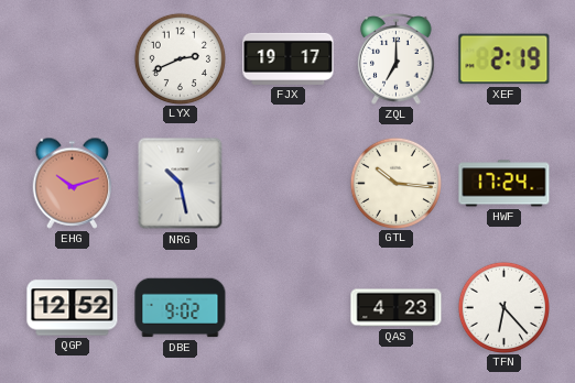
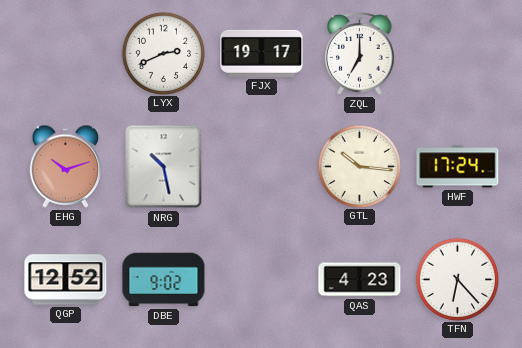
XEF: 2:19 -> none
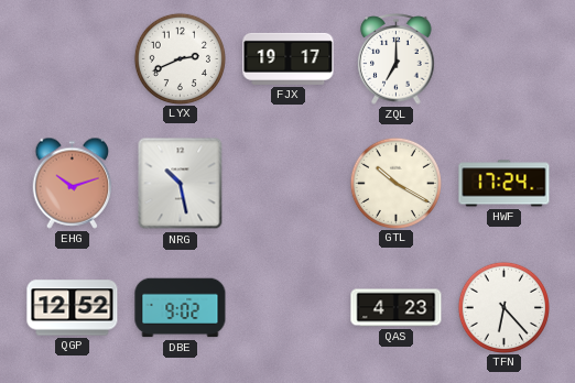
GTL: 10:16 -> 10:20
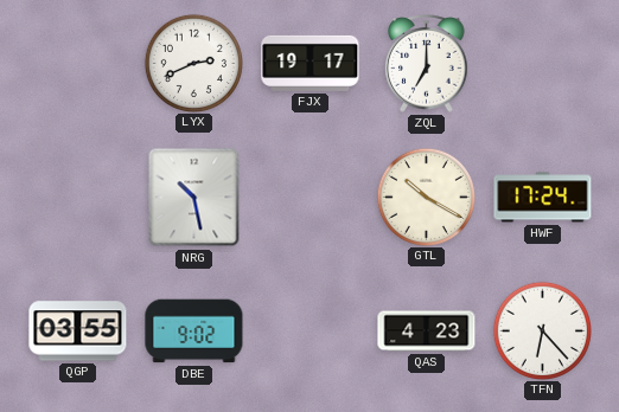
EHG: 10:12 -> none
QGP: 12:52 -> 03:55
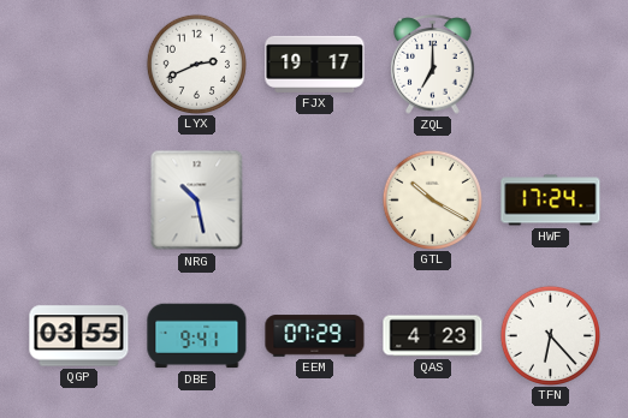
DBE: 9:02 -> 9:41
EEM: none -> 07:29
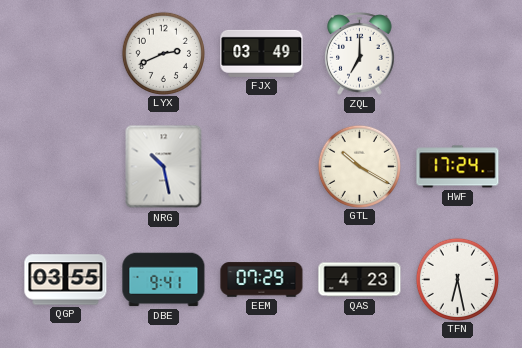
FJX: 19:17 -> 03:49
TFN: 6:23 -> 6:28
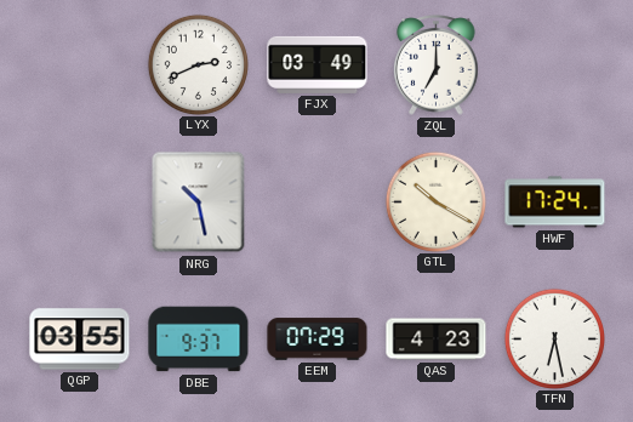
DBE: 9:41 -> 9:37
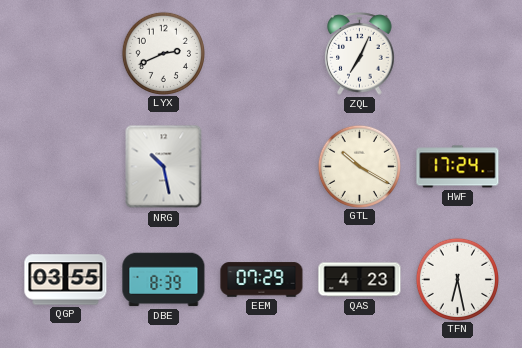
FJX: 03:49 -> none
ZQL: 7:00 -> 7:04
DBE: 9:37 -> 8:39
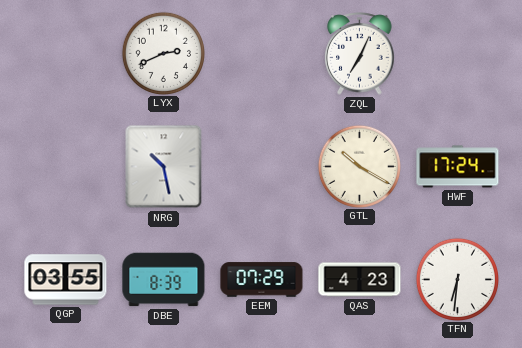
TFN: 6:28 -> 6:31
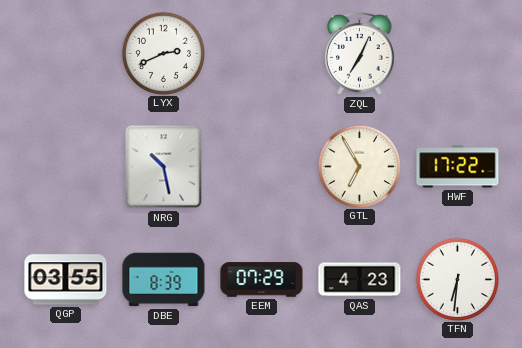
GTL: 10:20 -> 6:55
HWF: 17:24 -> 17:22
